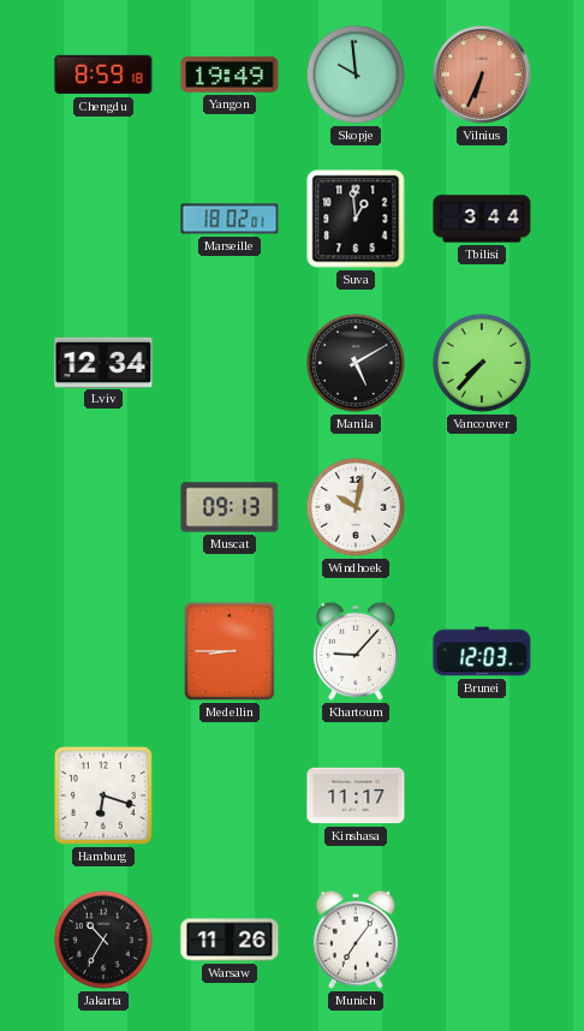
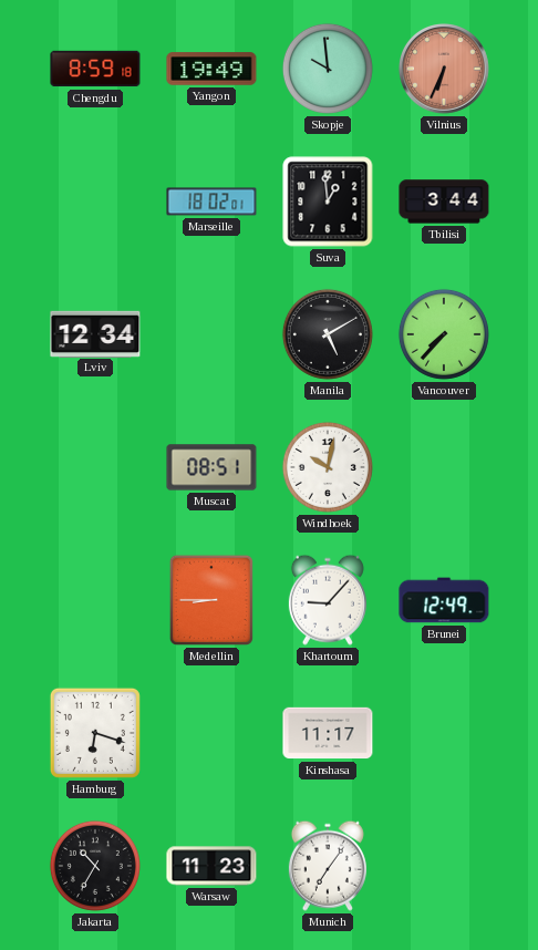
Muscat: 09:13 -> 08:51
Brunei: 12:03 -> 12:49
Warsaw: 11:26 -> 11:23
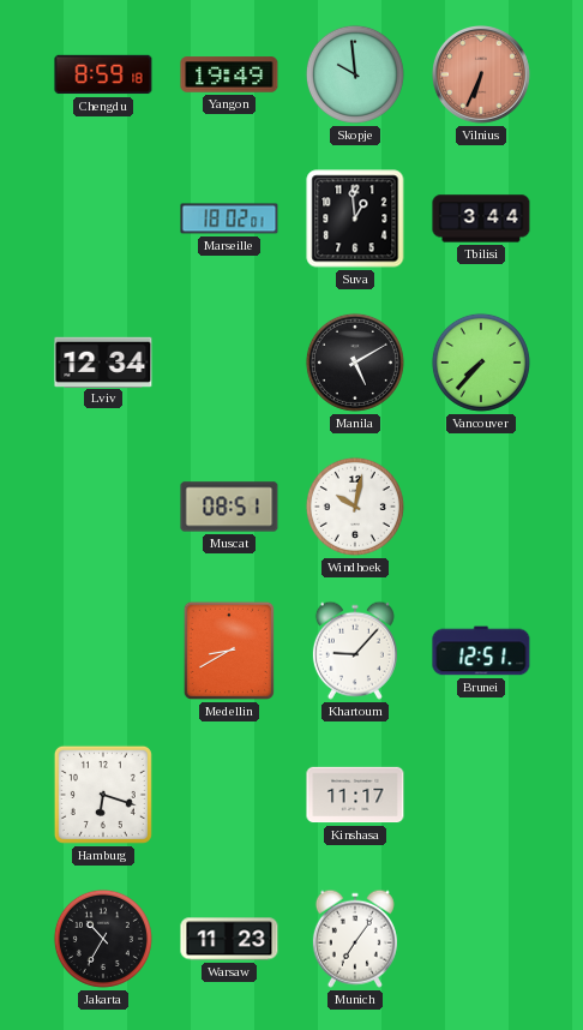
Medellin: 8:45 -> 8:40
Brunei: 12:49 -> 12:51
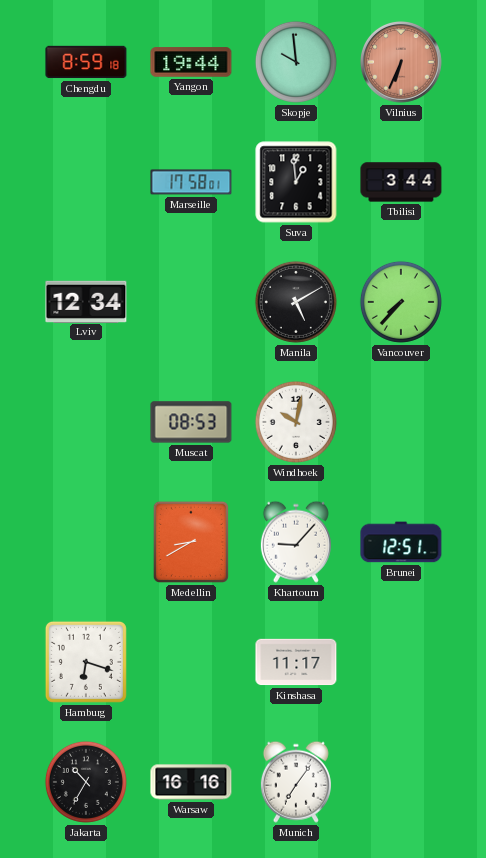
Yangon: 19:49 -> 19:44
Marseille: 18:02 -> 17:58
Muscat: 08:51 -> 08:53
Warsaw: 11:23 -> 16:16
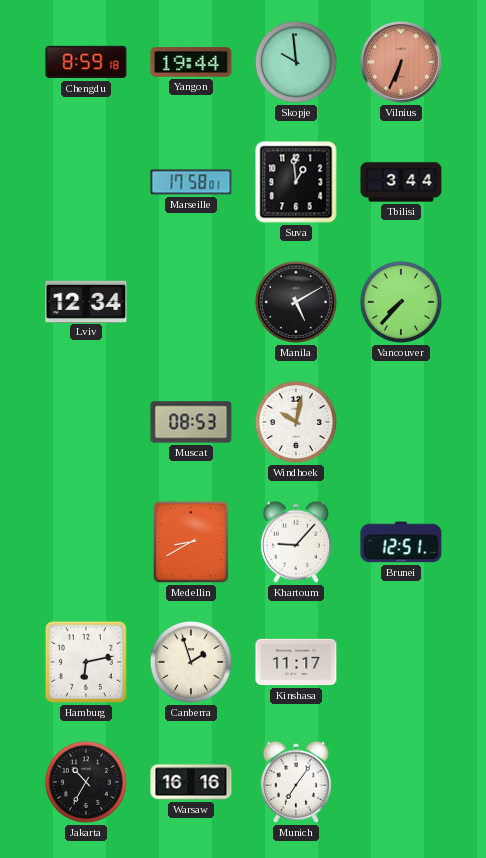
Hamburg: 6:18 -> 6:13
Canberra: none -> 1:57
